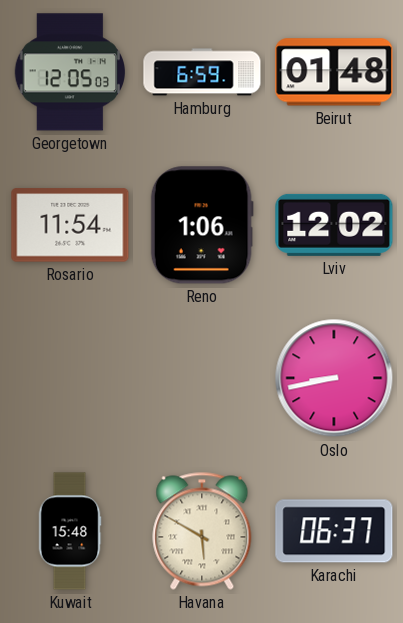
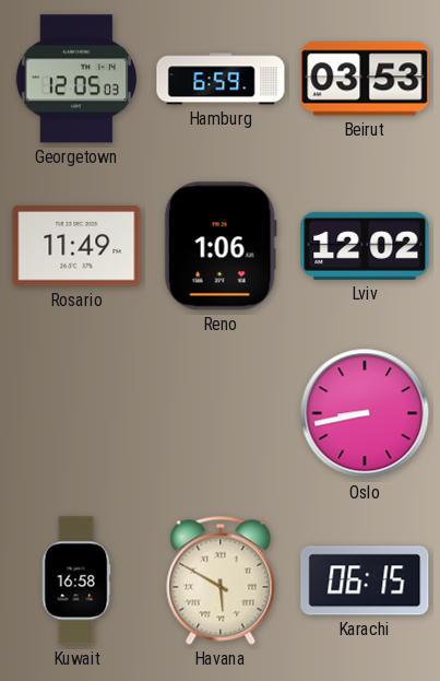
Beirut: 01:48 -> 03:53
Rosario: 11:54 -> 11:49
Kuwait: 15:48 -> 16:58
Karachi: 06:37 -> 06:15
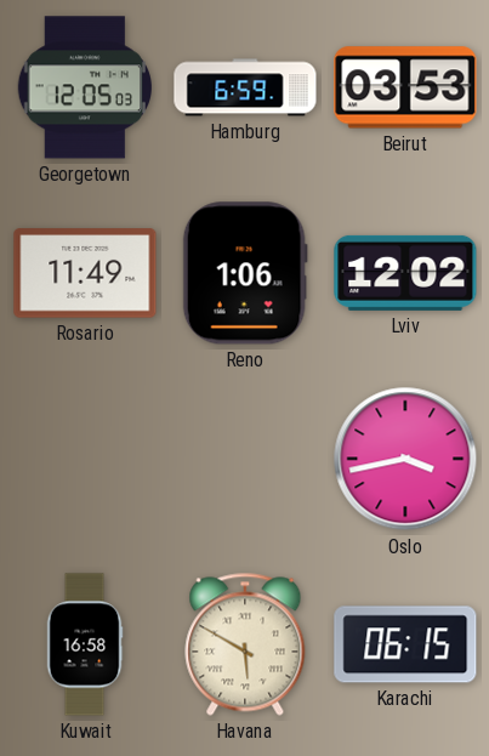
Oslo: 8:43 -> 3:43
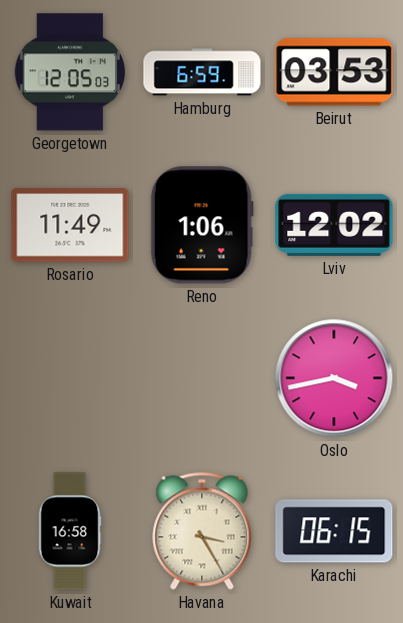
Havana: 5:50 -> 3:25
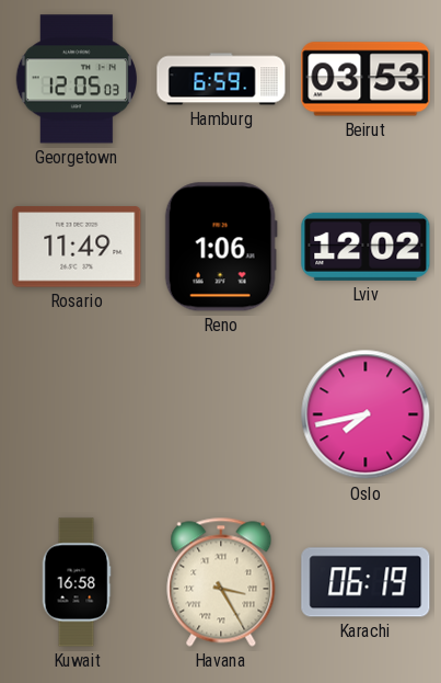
Oslo: 3:43 -> 7:43
Karachi: 06:15 -> 06:19
